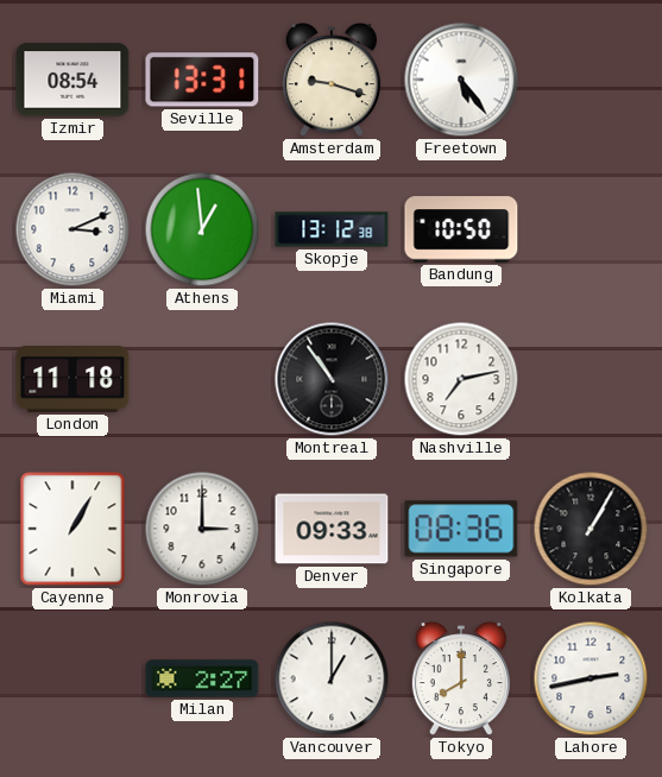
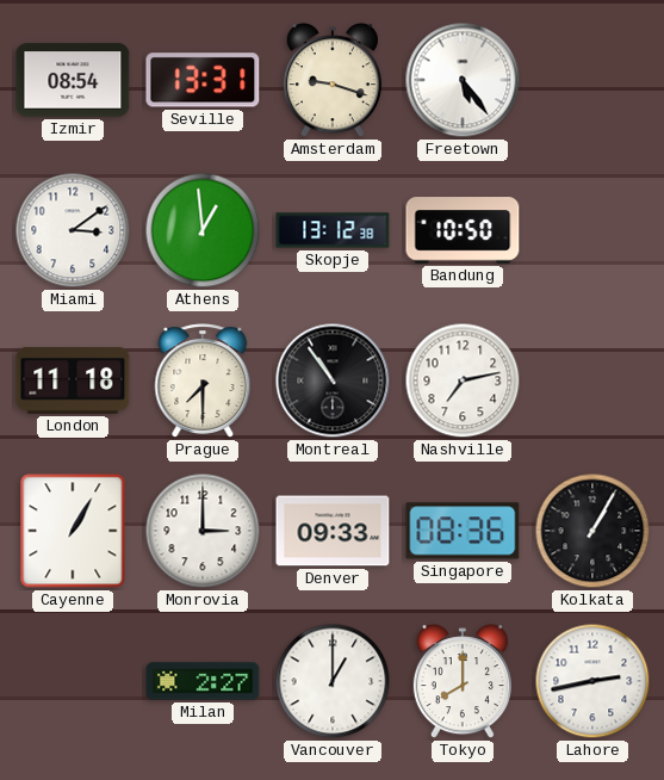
Miami: 3:11 -> 3:09
Prague: none -> 7:30
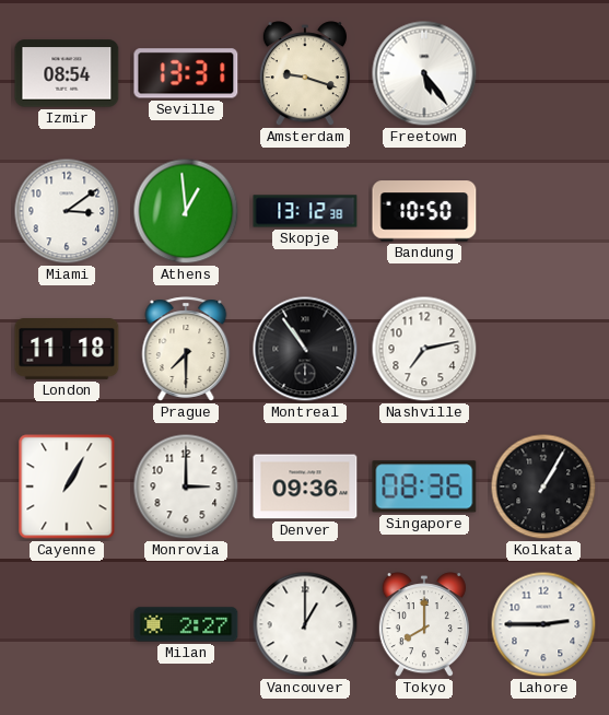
Denver: 09:33 -> 09:36
Lahore: 2:43 -> 2:45
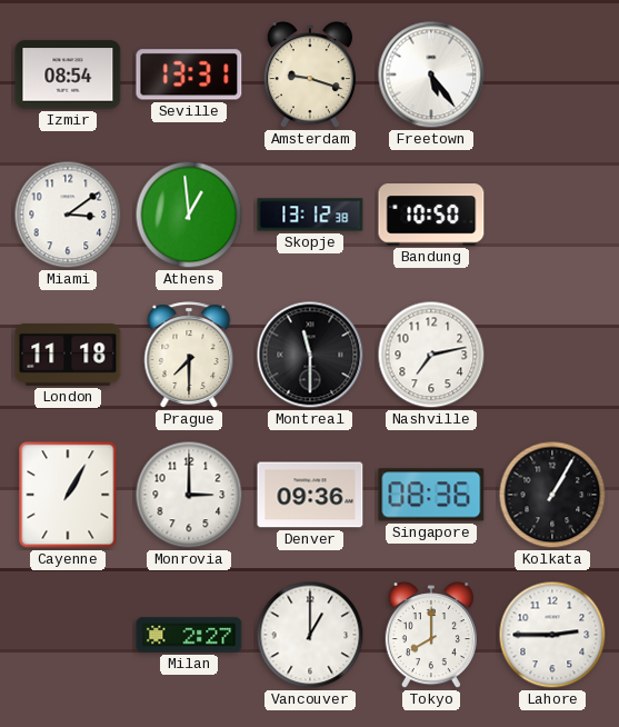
Montreal: 10:54 -> 11:30
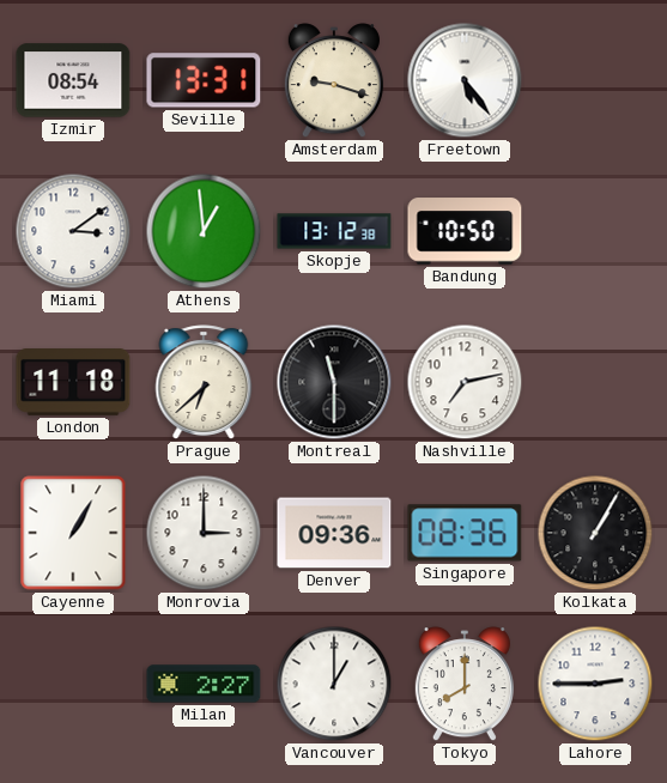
Prague: 7:30 -> 6:38
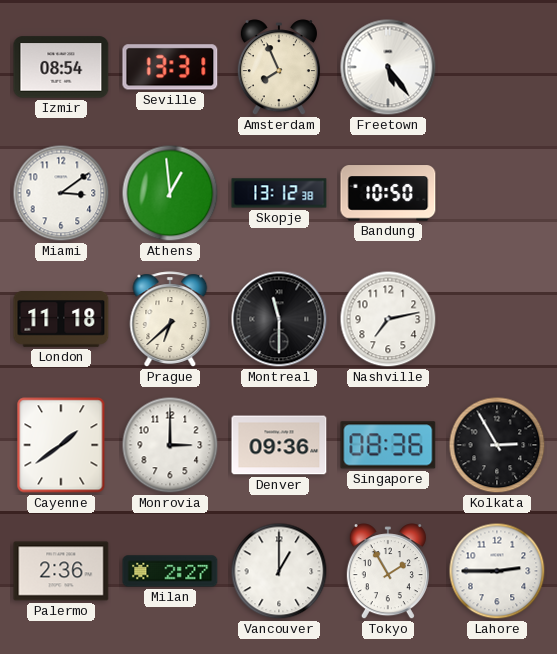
Amsterdam: 9:18 -> 7:56
Cayenne: 1:05 -> 1:39
Kolkata: 1:05 -> 2:55
Palermo: none -> 2:36
Tokyo: 8:00 -> 1:55
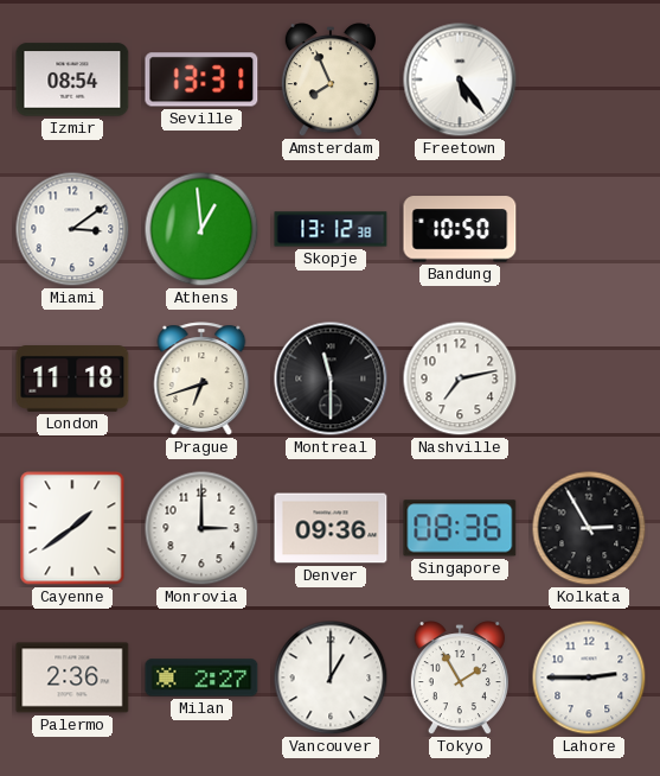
Prague: 6:38 -> 6:42
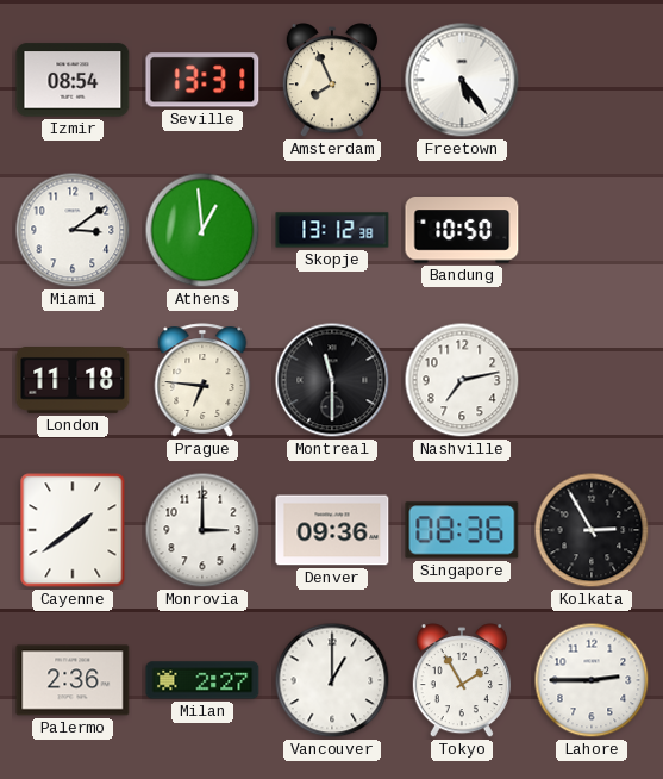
Prague: 6:42 -> 6:46
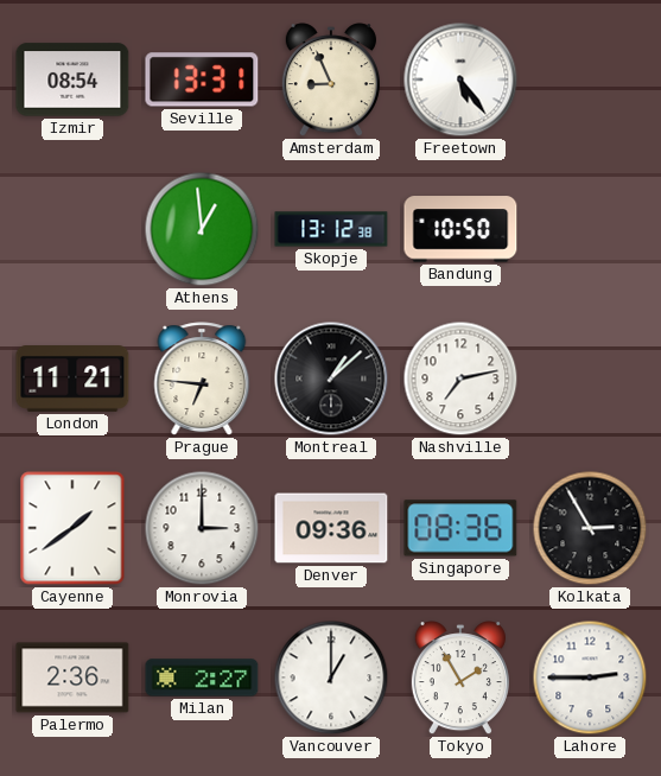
Amsterdam: 7:56 -> 8:56
Miami: 3:09 -> none
London: 11:18 -> 11:21
Montreal: 11:30 -> 1:08
